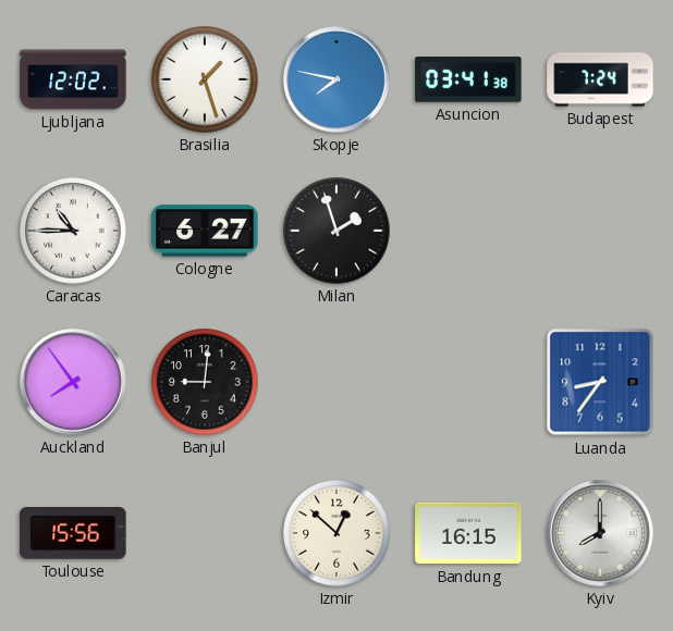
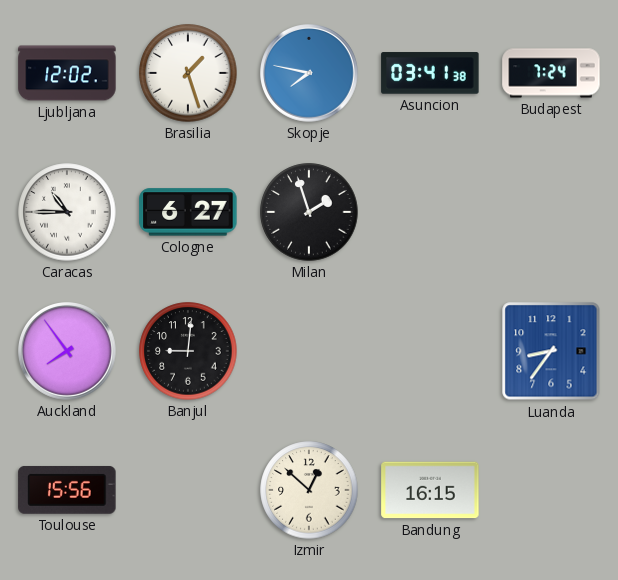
Kyiv: 8:00 -> none
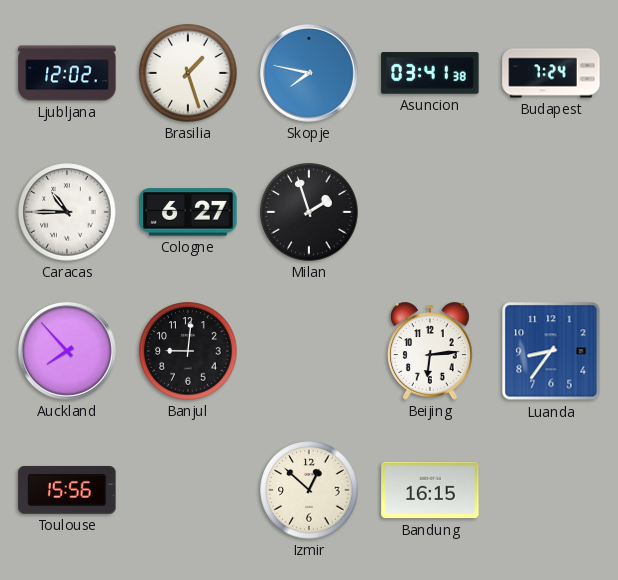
Auckland: 7:54 -> 7:53
Beijing: none -> 6:14
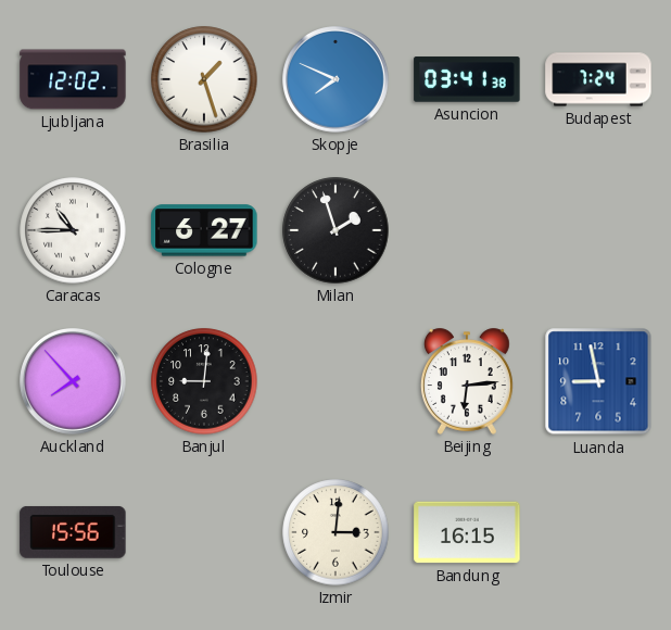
Skopje: 7:47 -> 7:49
Luanda: 8:36 -> 8:58
Izmir: 12:52 -> 3:01
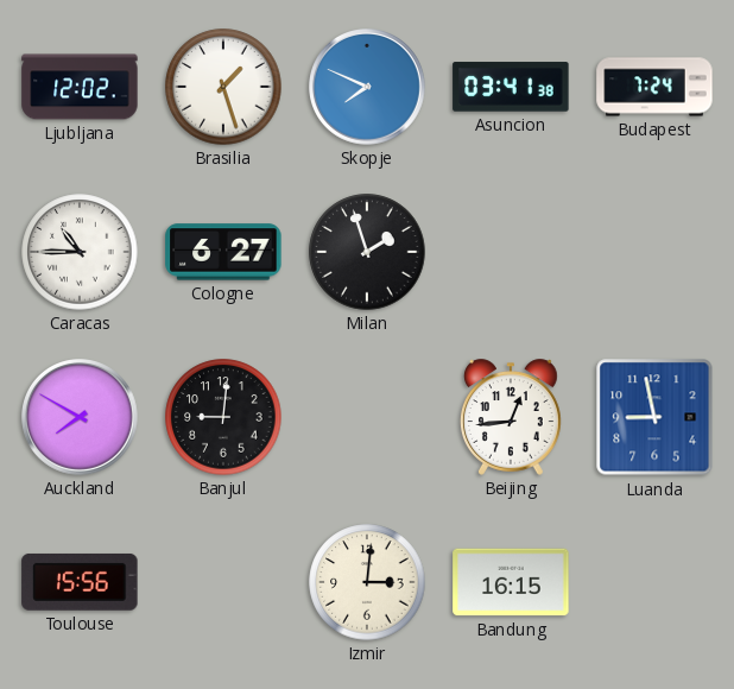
Auckland: 7:53 -> 7:50
Beijing: 6:14 -> 12:44
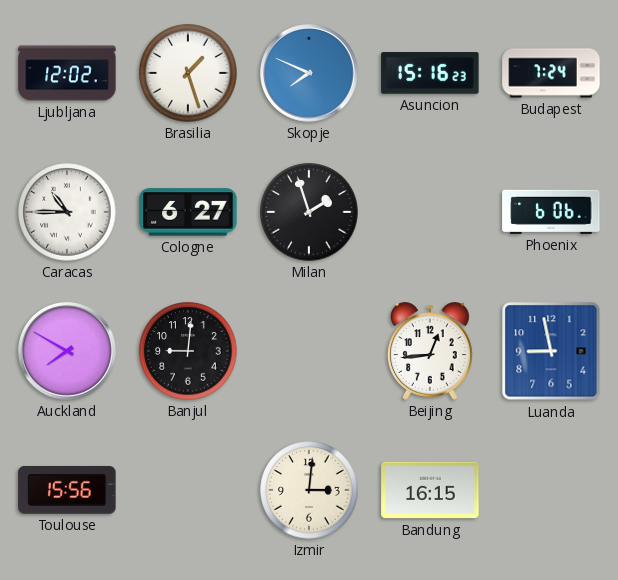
Asuncion: 03:41 -> 15:16
Phoenix: none -> 6:06
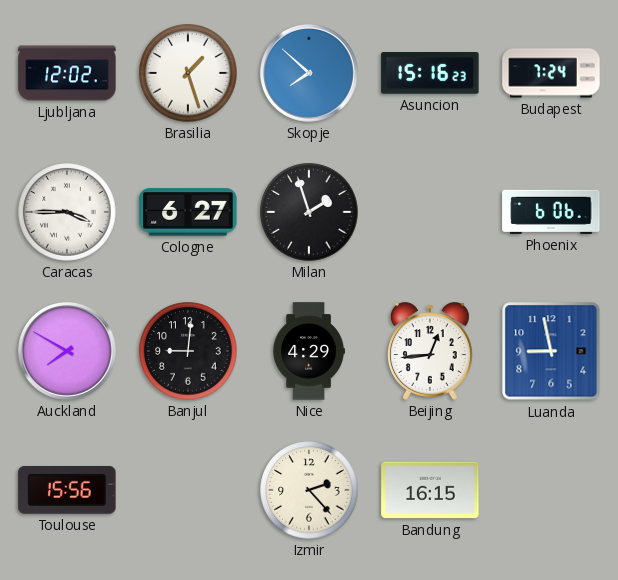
Skopje: 7:49 -> 7:52
Caracas: 10:45 -> 3:45
Nice: none -> 4:29
Izmir: 3:01 -> 2:23
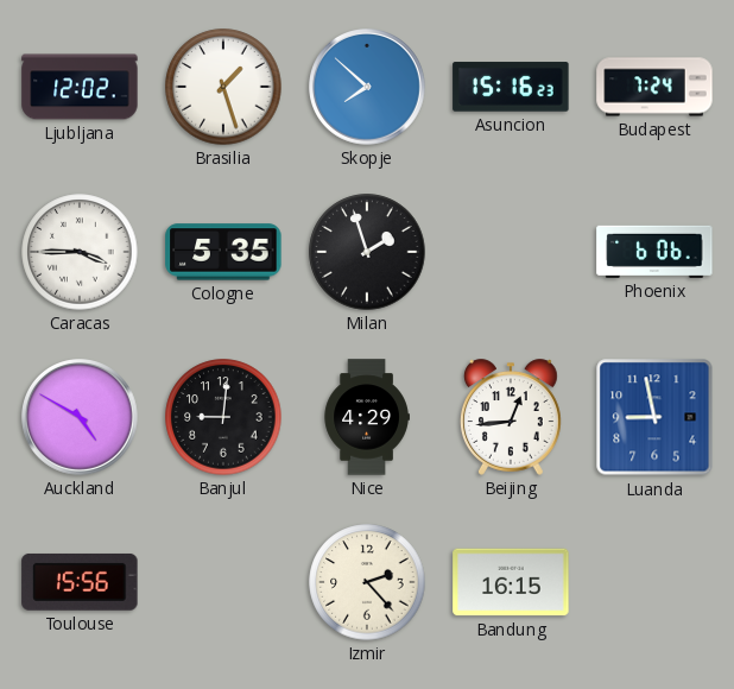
Cologne: 6:27 -> 5:35
Auckland: 7:50 -> 4:50
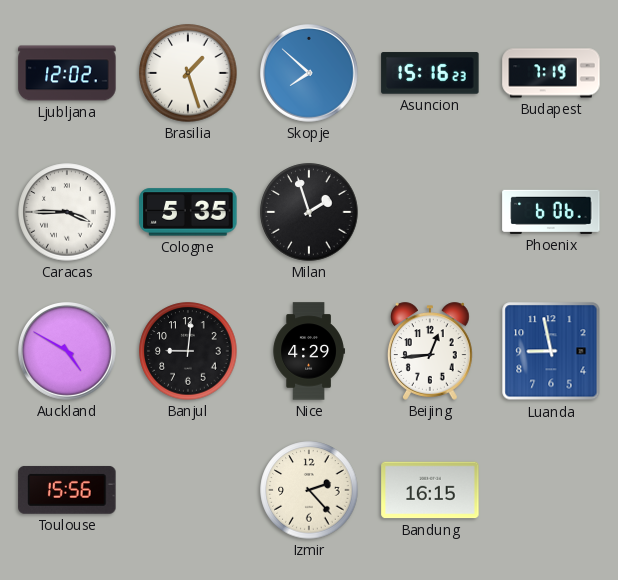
Budapest: 7:24 -> 7:19
